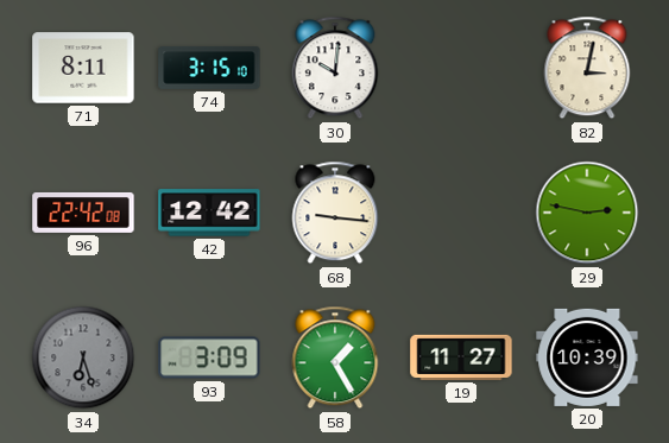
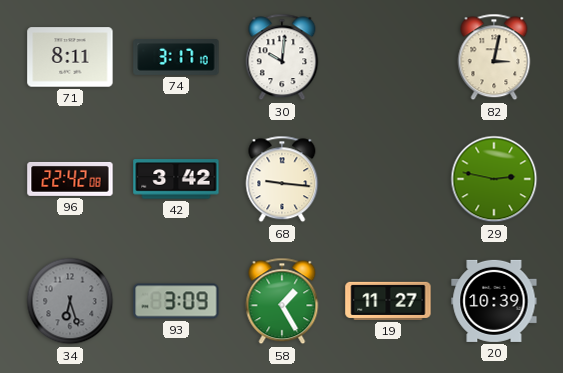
74: 3:15 -> 3:17
42: 12:42 -> 3:42
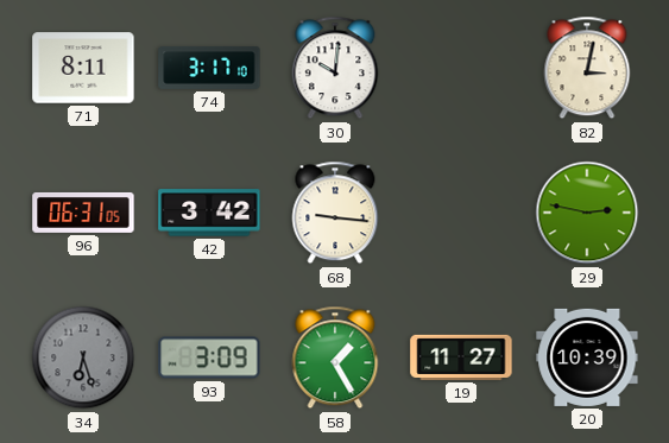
96: 22:42 -> 06:31
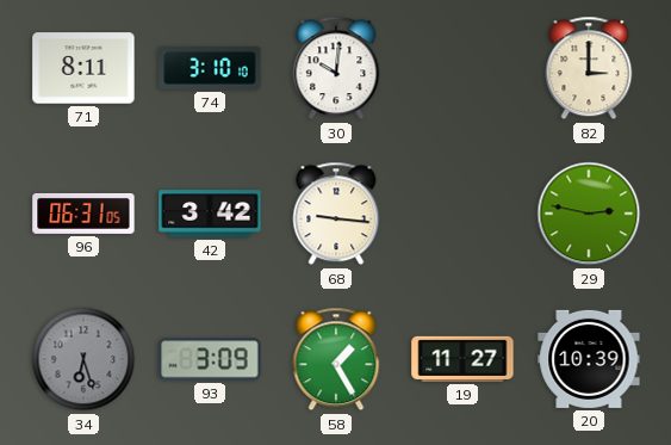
74: 3:17 -> 3:10
82: 3:02 -> 3:00
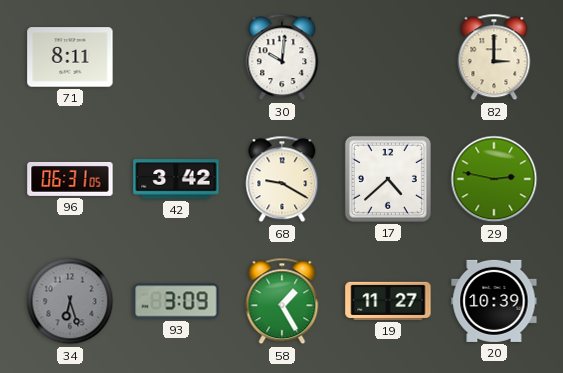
74: 3:10 -> none
68: 9:16 -> 9:20
17: none -> 4:38
